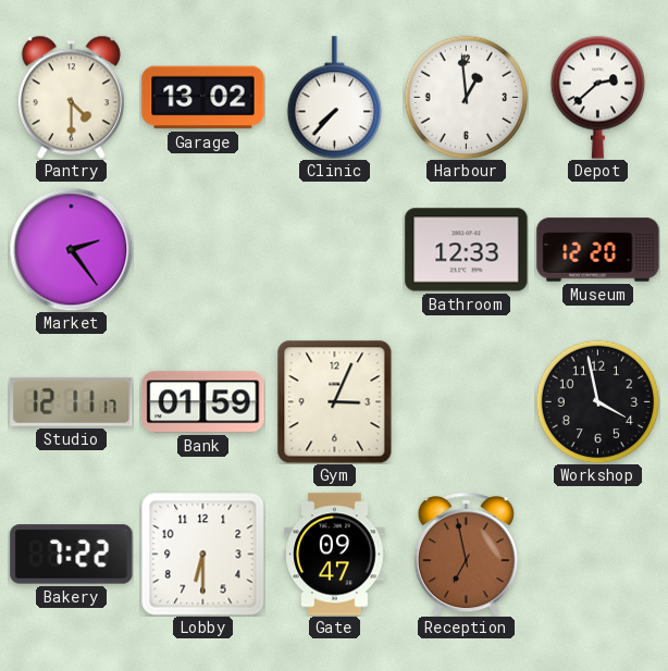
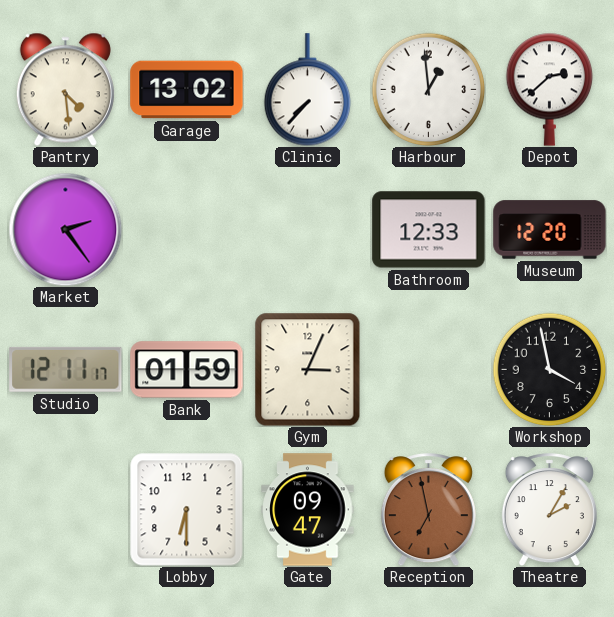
Pantry: 4:30 -> 4:29
Bakery: 7:22 -> none
Theatre: none -> 2:05
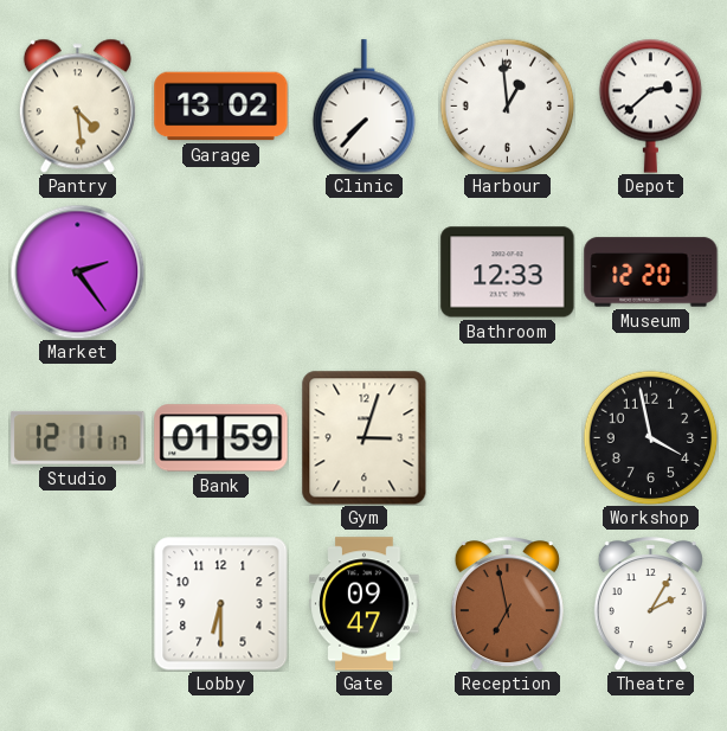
Gym: 3:04 -> 3:03
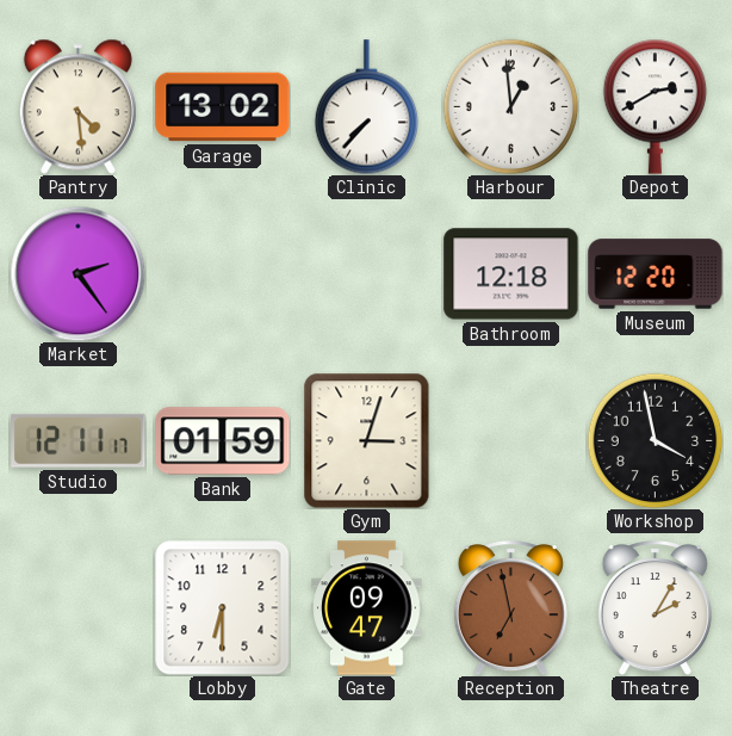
Depot: 2:38 -> 2:40
Bathroom: 12:33 -> 12:18
